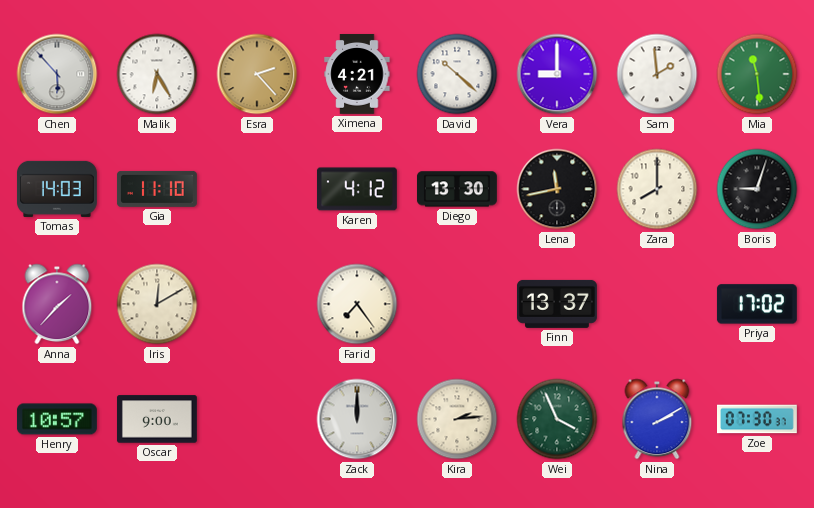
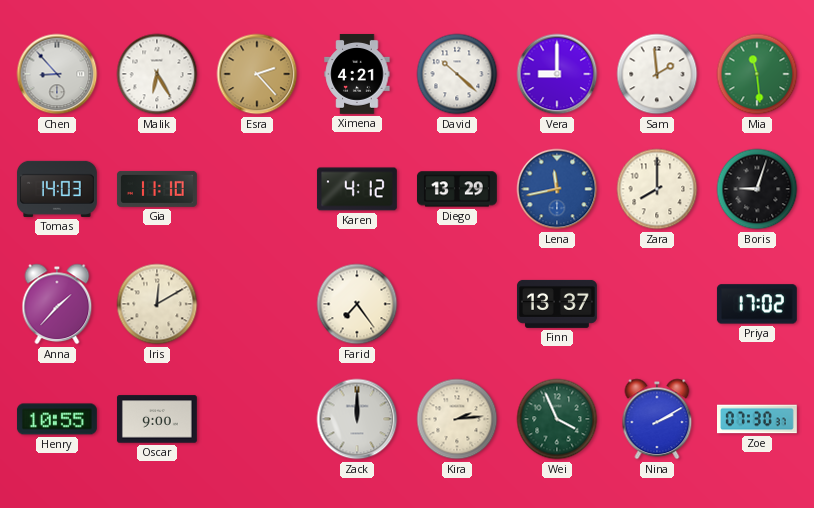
Chen: 5:53 -> 8:53
Diego: 13:30 -> 13:29
Lena dial: black -> blue
Henry: 10:57 -> 10:55
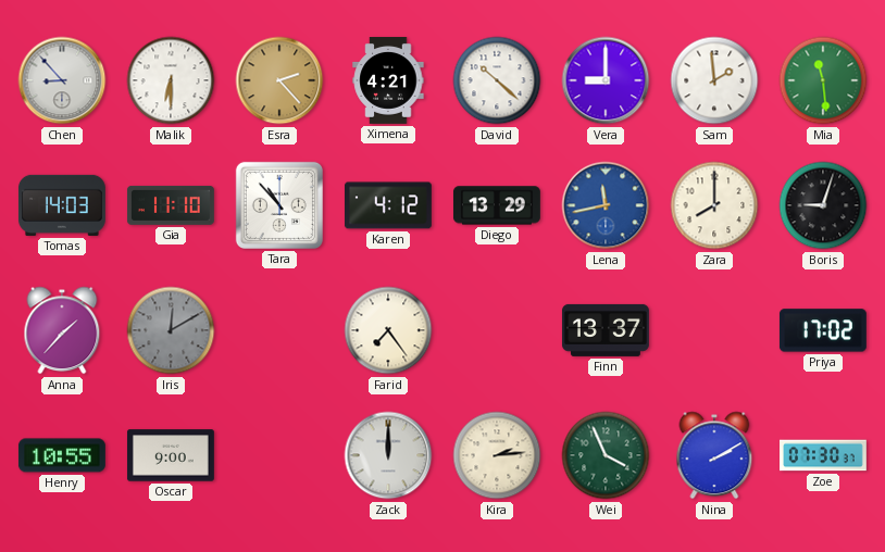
Malik: 6:25 -> 6:30
Tara: none -> 10:53
Iris dial: cream -> grey
